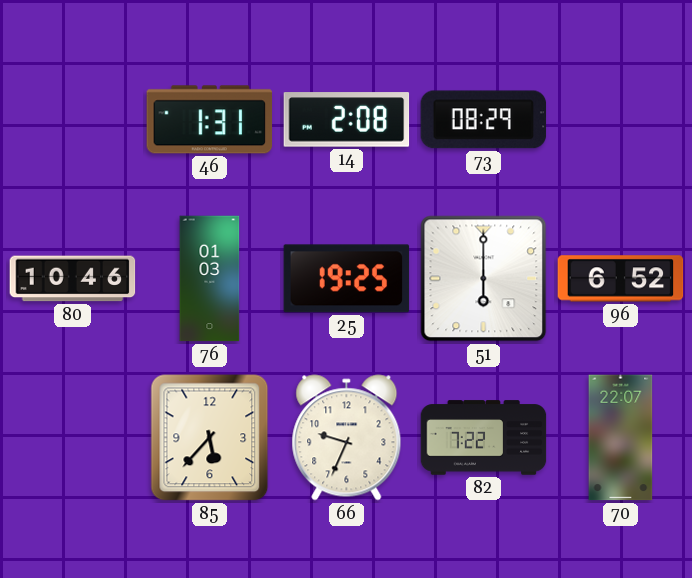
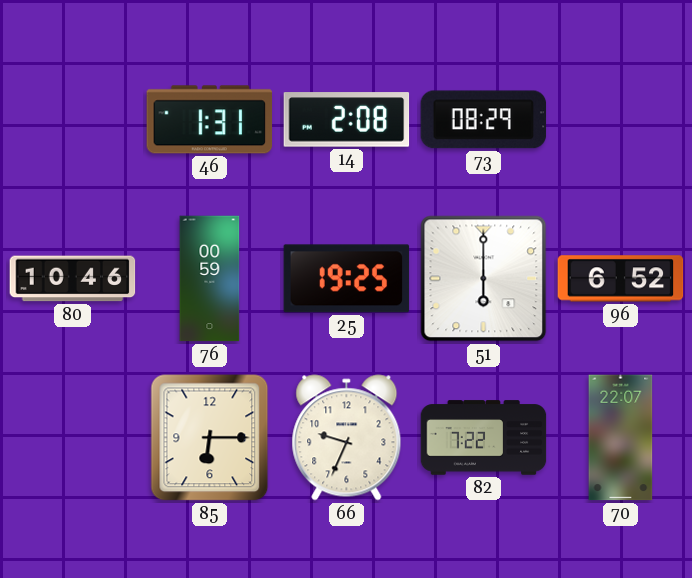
76: 01:03 -> 00:59
85: 5:37 -> 6:15
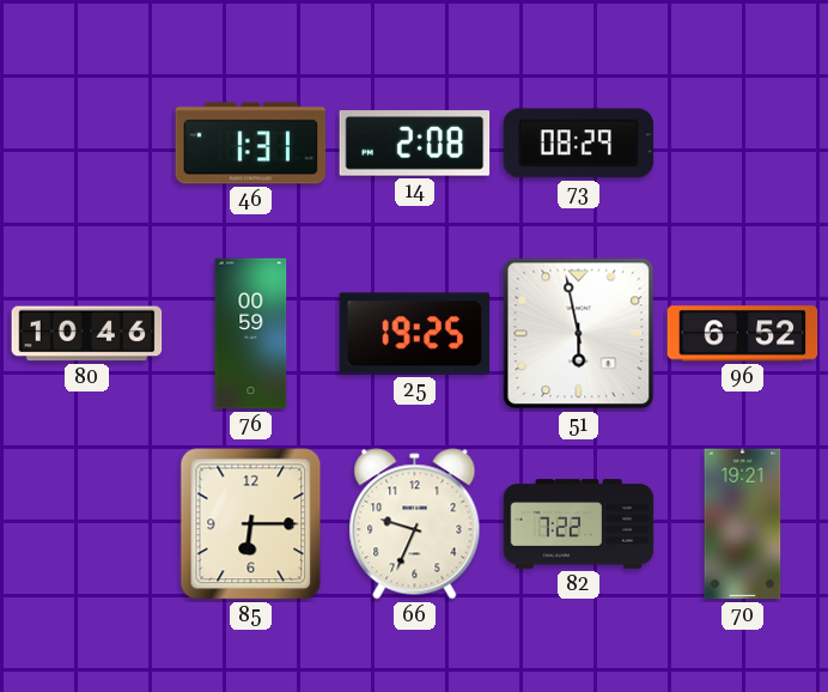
51: 6:00 -> 5:58
70: 22:07 -> 19:21
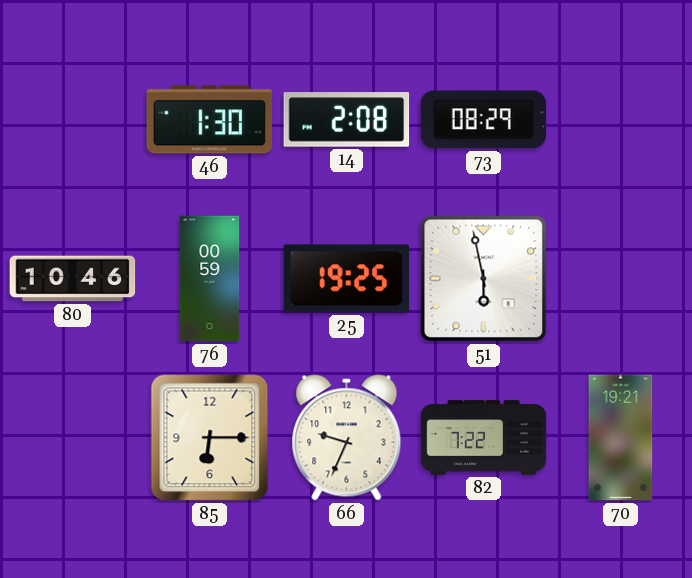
46: 1:31 -> 1:30
96: 6:52 -> none
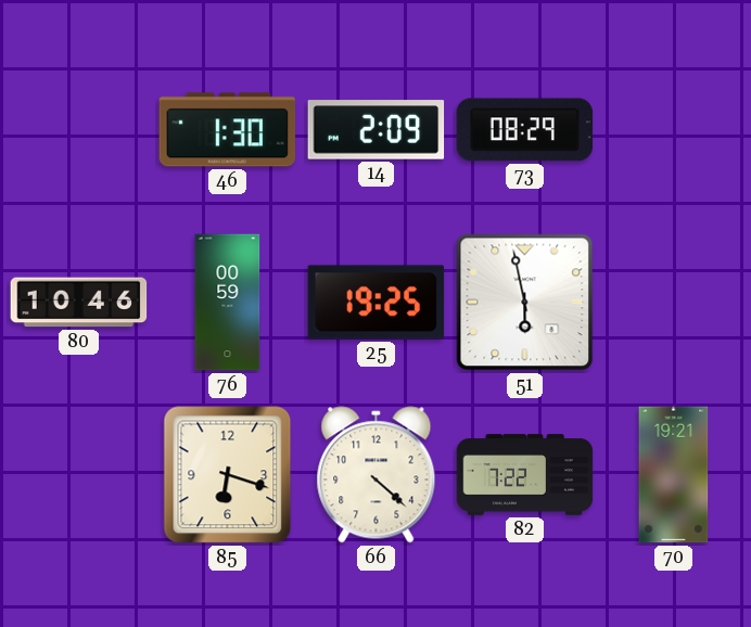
14: 2:08 -> 2:09
85: 6:15 -> 6:18
66: 9:34 -> 4:22
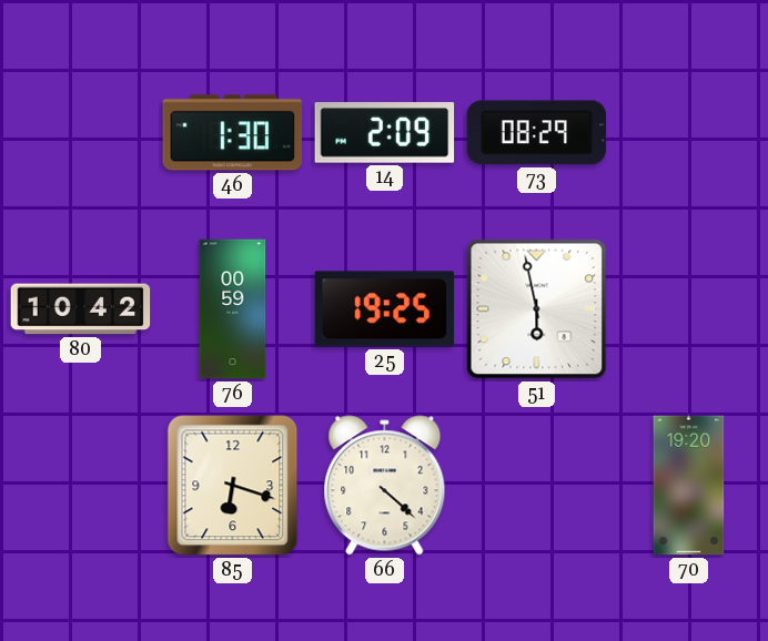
80: 10:46 -> 10:42
82: 7:22 -> none
70: 19:21 -> 19:20
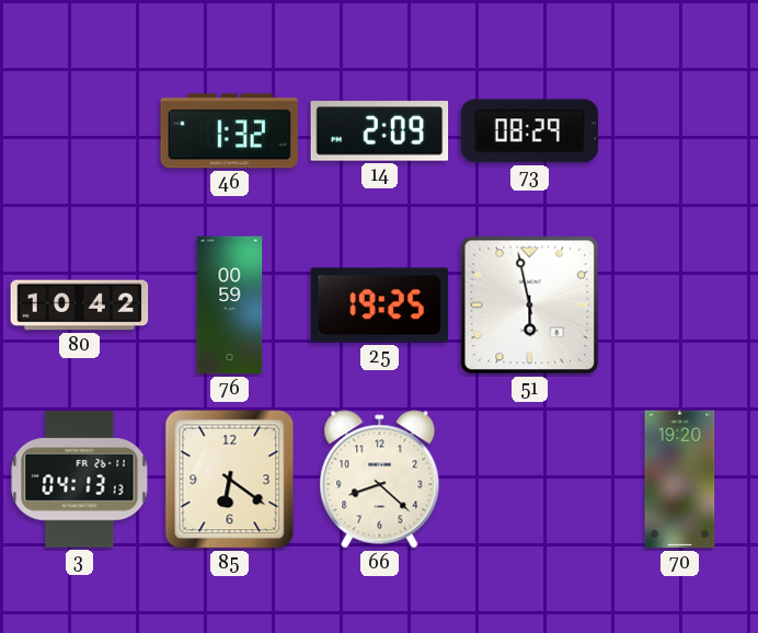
46: 1:30 -> 1:32
3: none -> 04:13
85: 6:18 -> 6:21
66: 4:22 -> 8:22
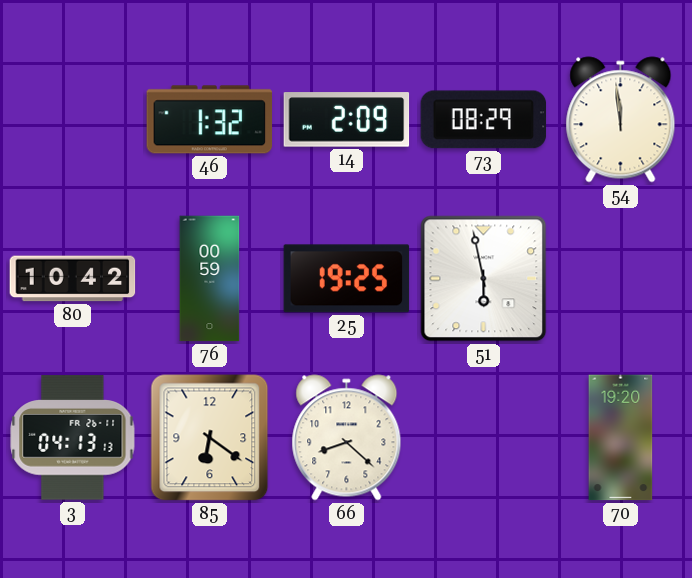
54: none -> 11:59
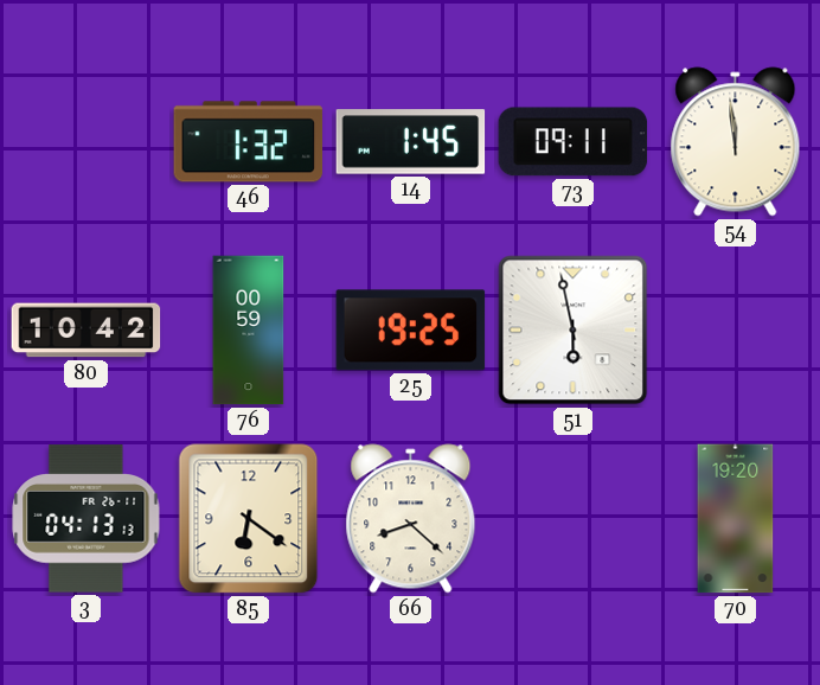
14: 2:09 -> 1:45
73: 08:29 -> 09:11
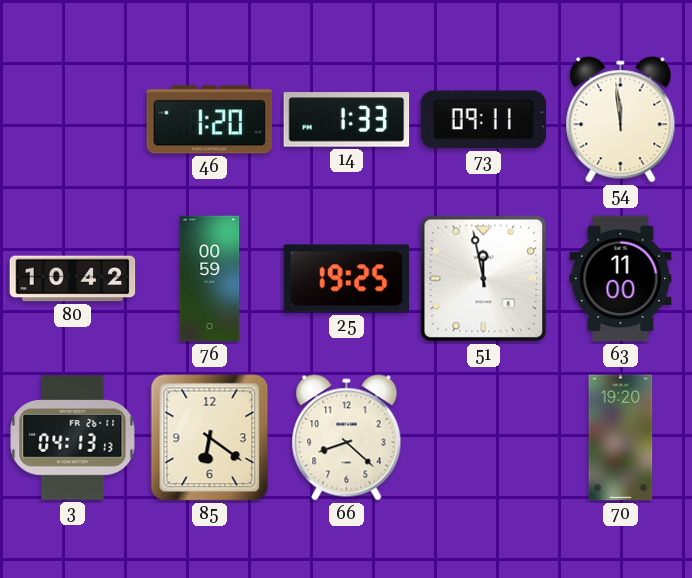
46: 1:32 -> 1:20
14: 1:45 -> 1:33
51: 5:58 -> 11:58
63: none -> 11:00
